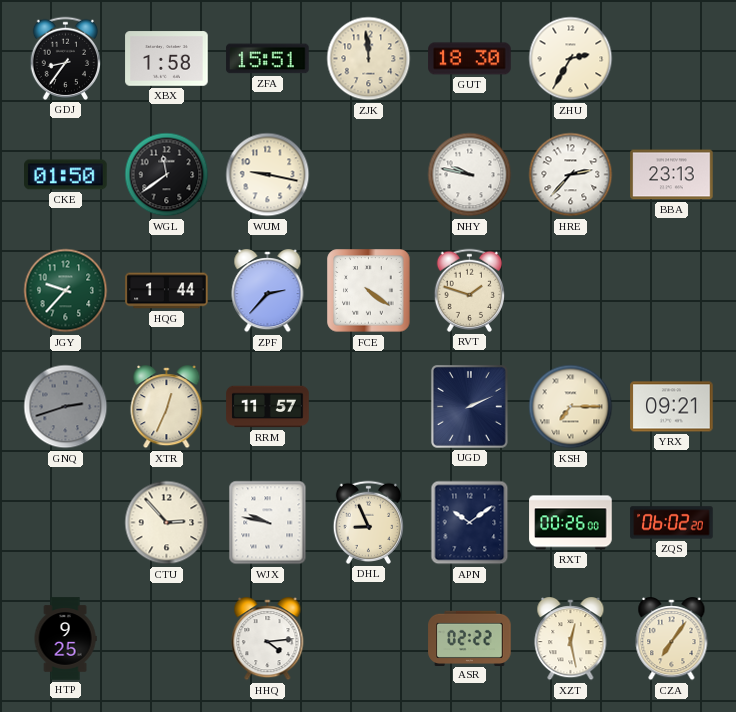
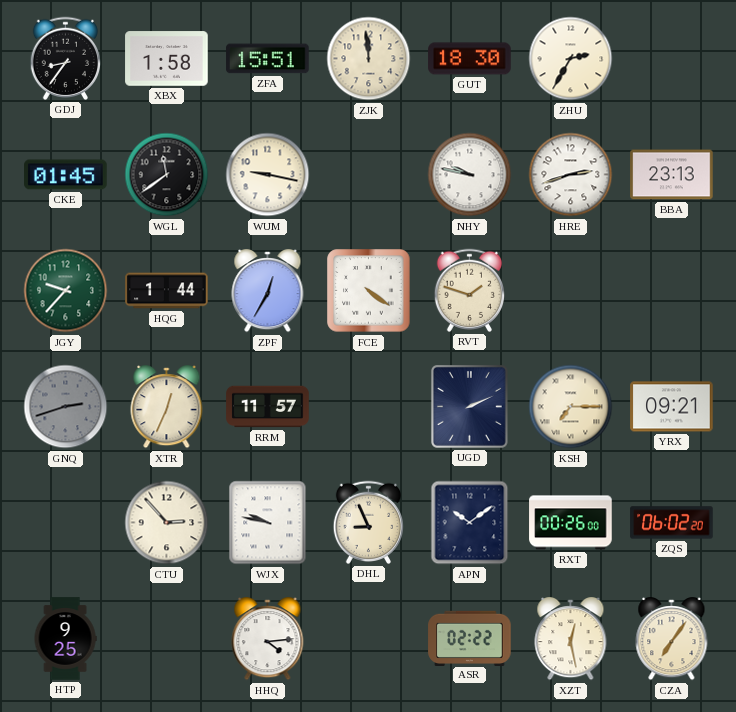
CKE: 01:50 -> 01:45
HRE: 2:37 -> 2:42
ZPF: 2:37 -> 12:35
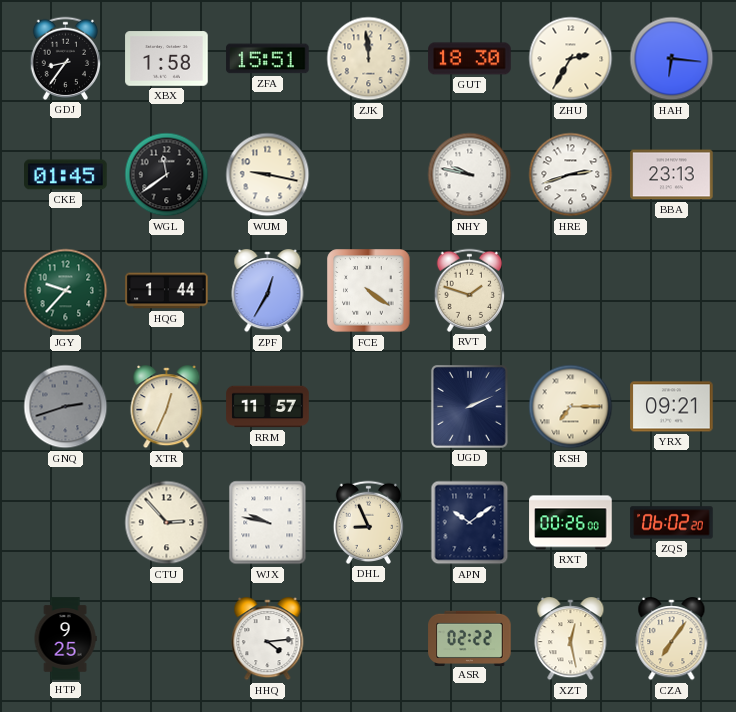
HAH: none -> 6:16
